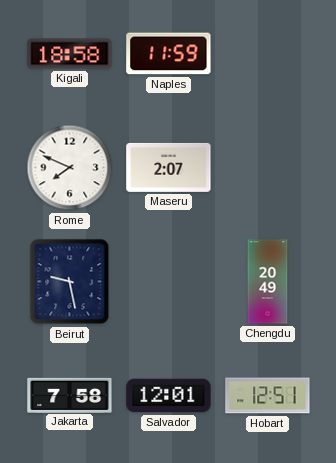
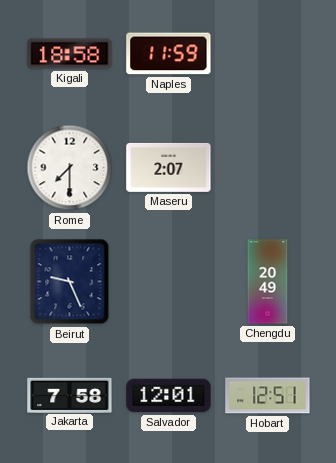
Rome: 7:49 -> 7:30
Beirut: 9:28 -> 9:26
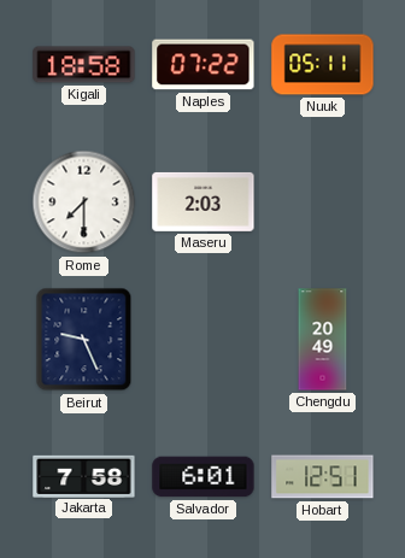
Naples: 11:59 -> 07:22
Nuuk: none -> 05:11
Maseru: 2:07 -> 2:03
Salvador: 12:01 -> 6:01
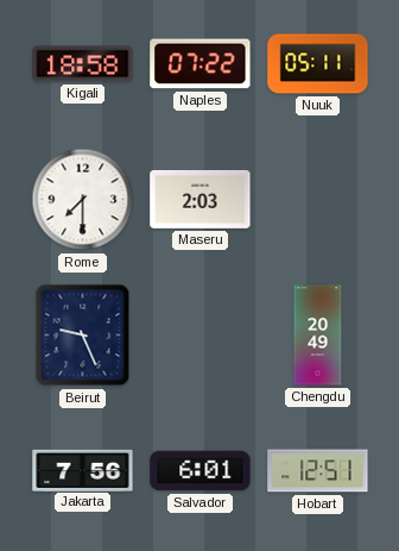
Jakarta: 7:58 -> 7:56
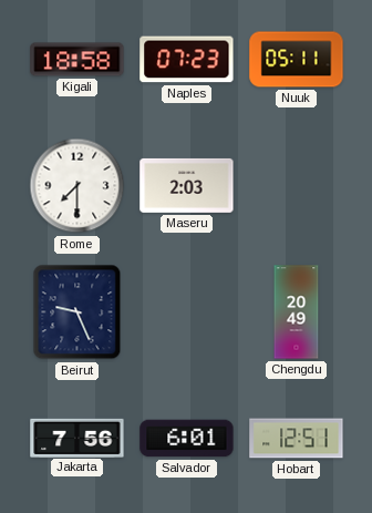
Naples: 07:22 -> 07:23
